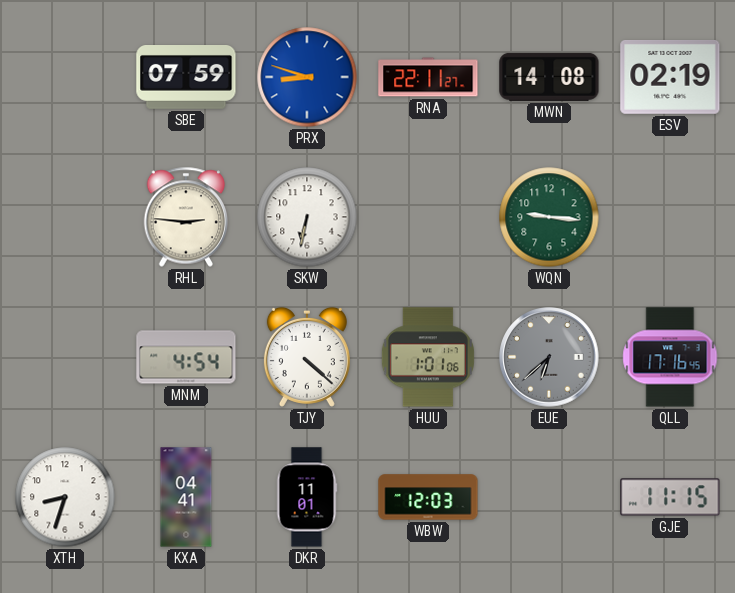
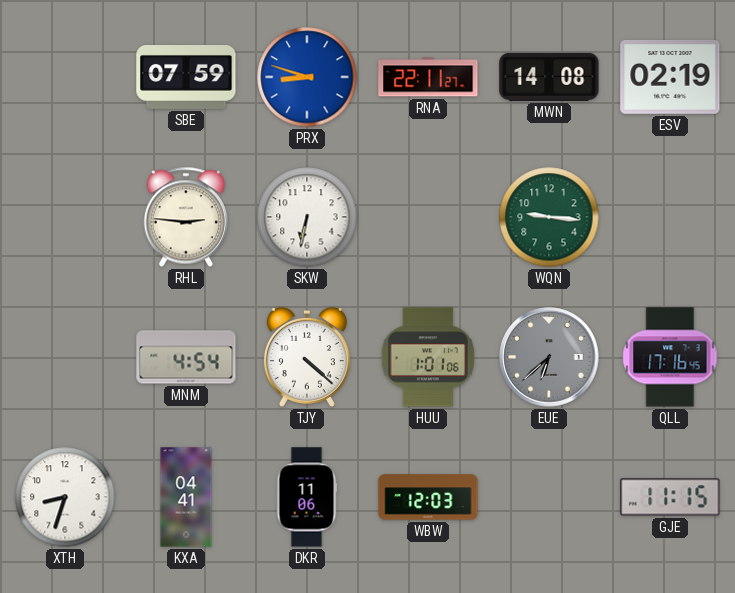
DKR: 11:01 -> 11:06
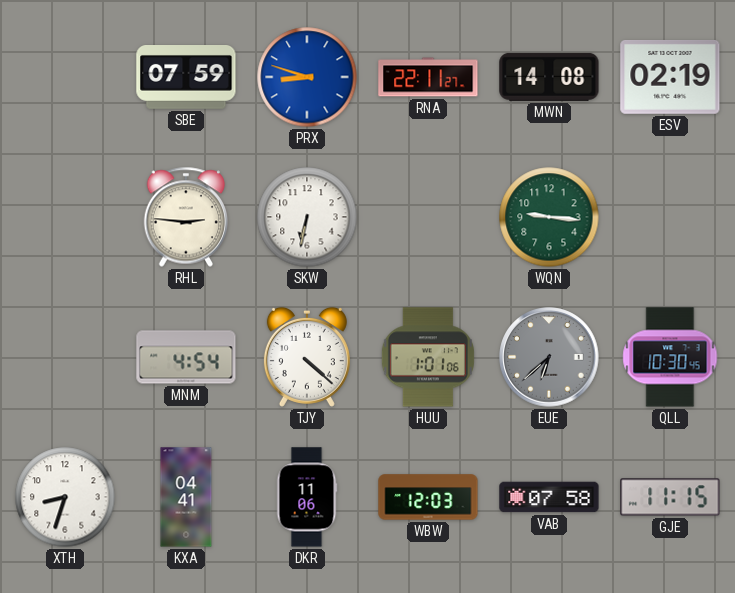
QLL: 17:16 -> 10:30
VAB: none -> 07:58
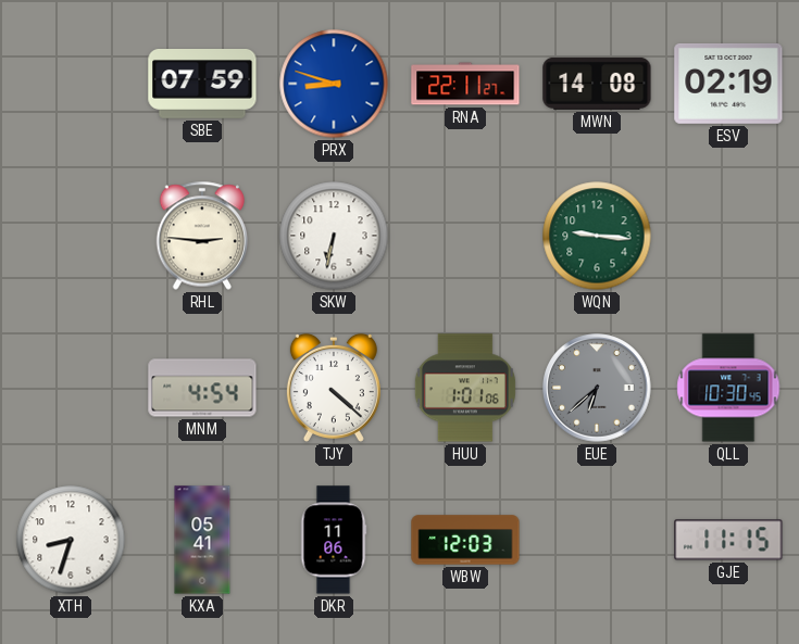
KXA: 04:41 -> 05:41
VAB: 07:58 -> none
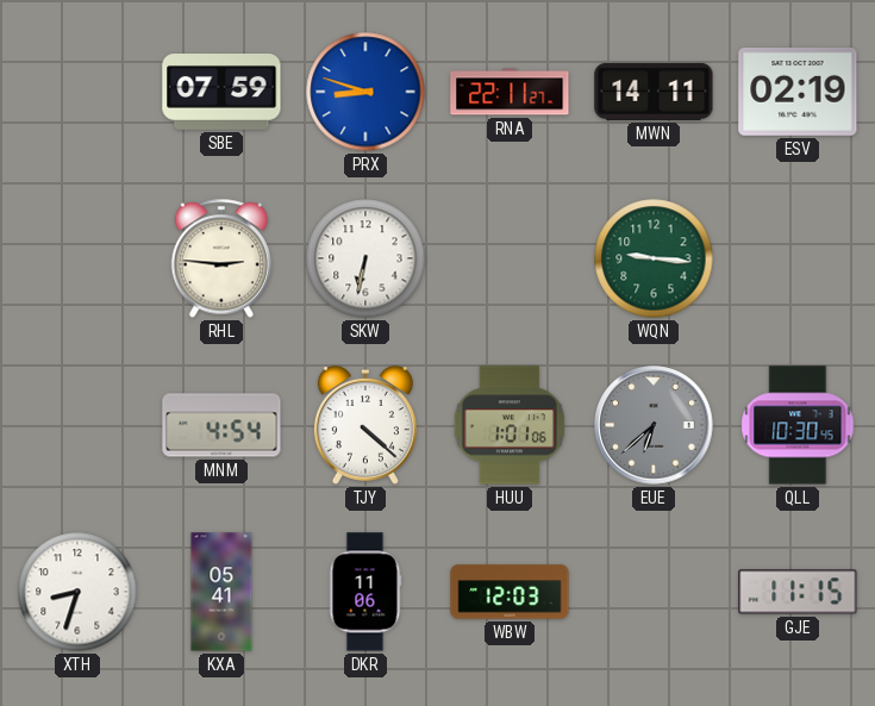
MWN: 14:08 -> 14:11
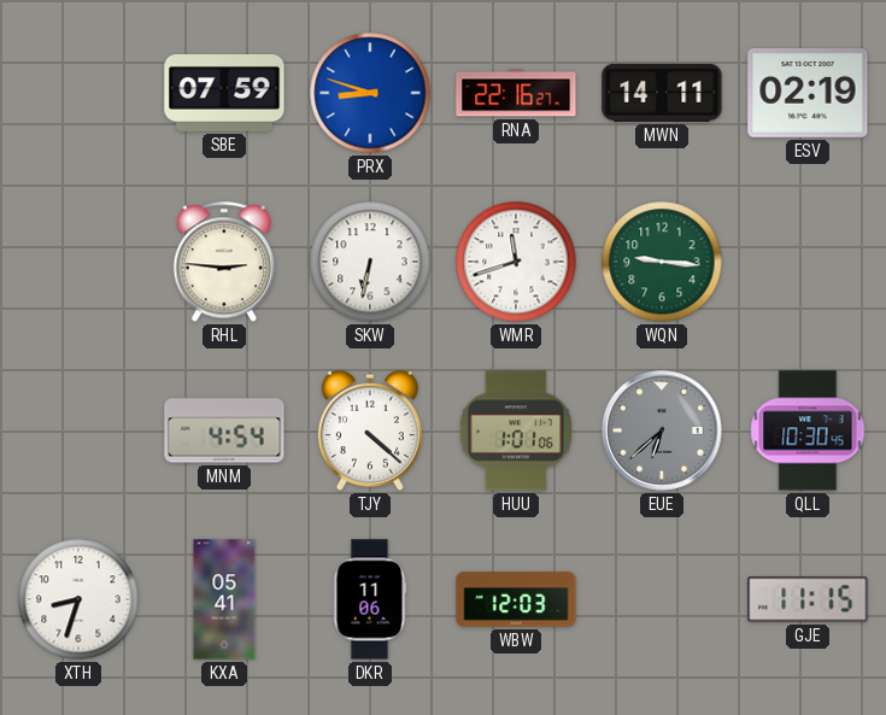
RNA: 22:11 -> 22:16
WMR: none -> 11:42
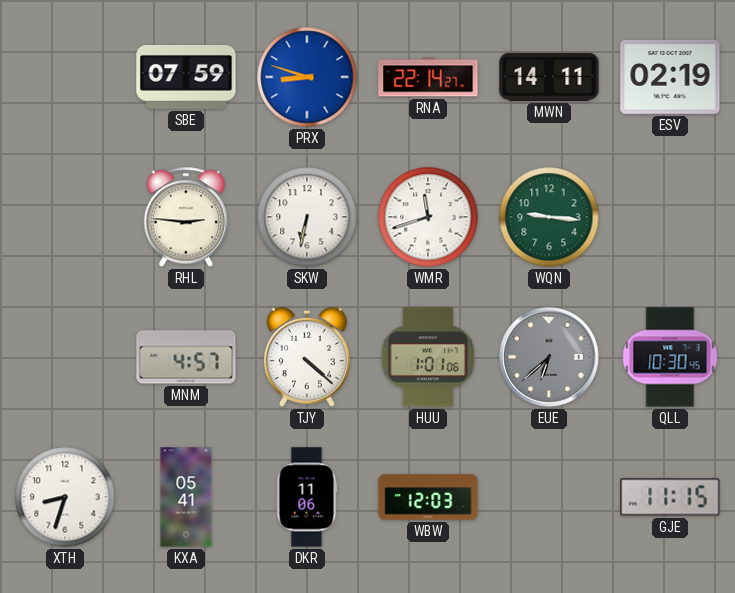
RNA: 22:16 -> 22:14
MNM: 4:54 -> 4:57
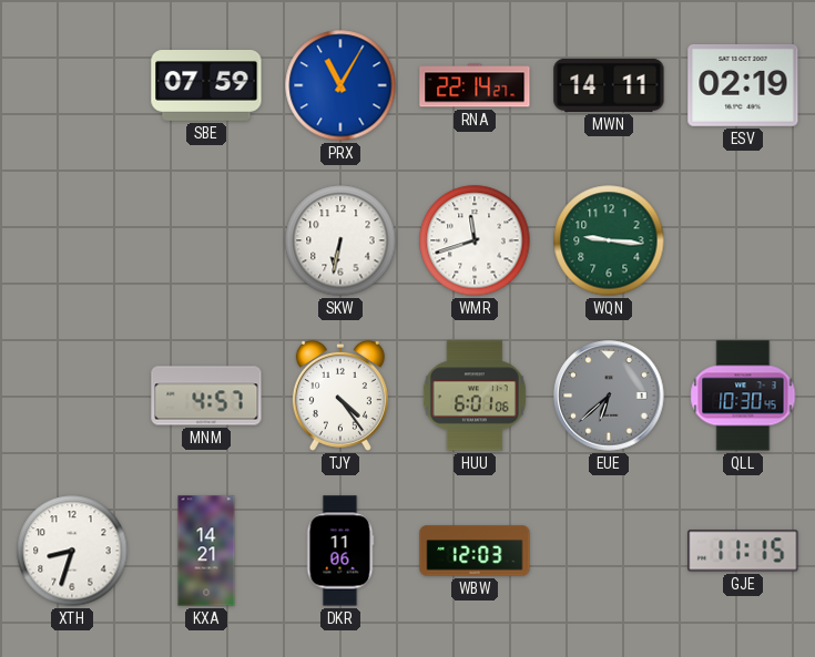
PRX: 8:48 -> 11:05
RHL: 2:46 -> none
TJY: 4:22 -> 4:24
HUU: 1:01 -> 6:01
KXA: 05:41 -> 14:21
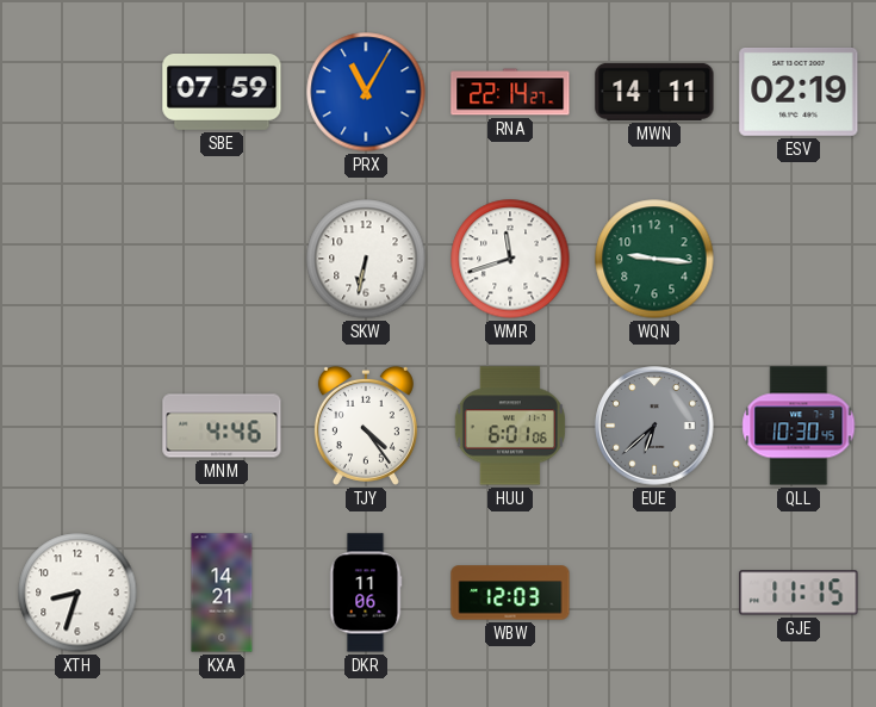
MNM: 4:57 -> 4:46
